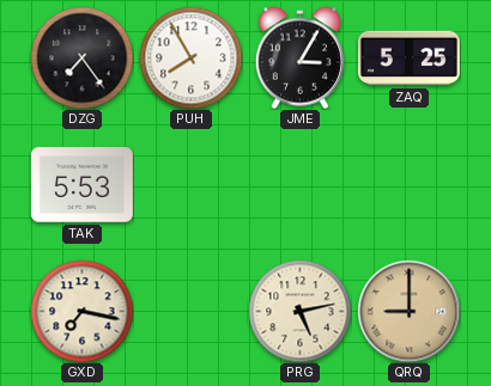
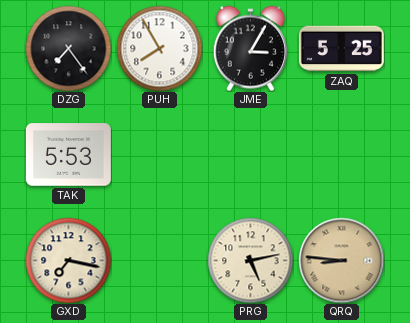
QRQ: 9:00 -> 8:46
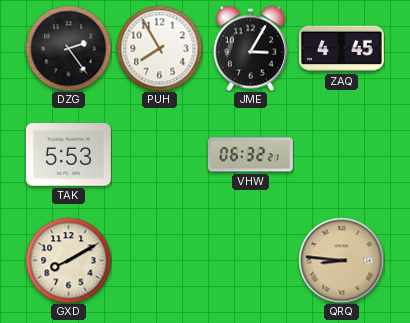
DZG: 7:24 -> 2:24
ZAQ: 5:25 -> 4:45
VHW: none -> 06:32
GXD: 7:17 -> 8:10
PRG: 5:13 -> none
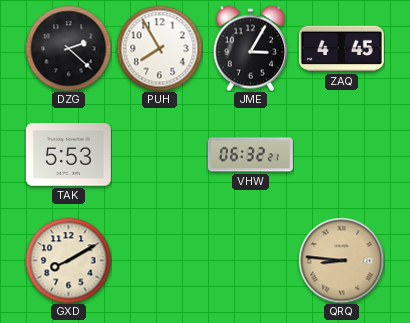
DZG: 2:24 -> 2:22
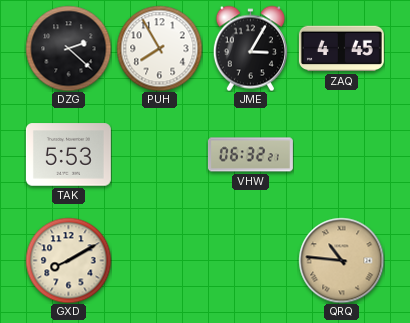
QRQ: 8:46 -> 10:46
